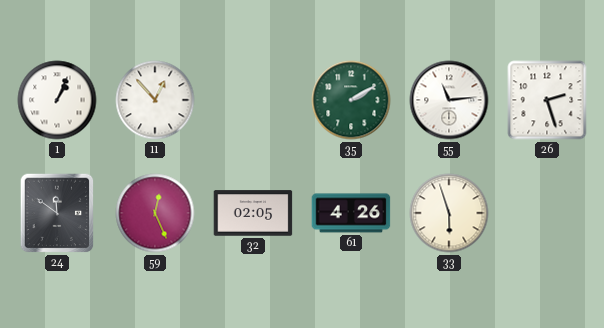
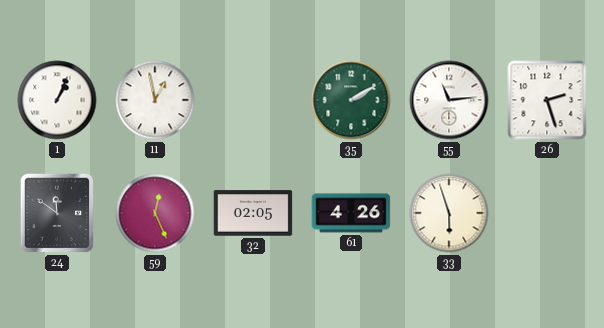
11: 12:53 -> 12:58
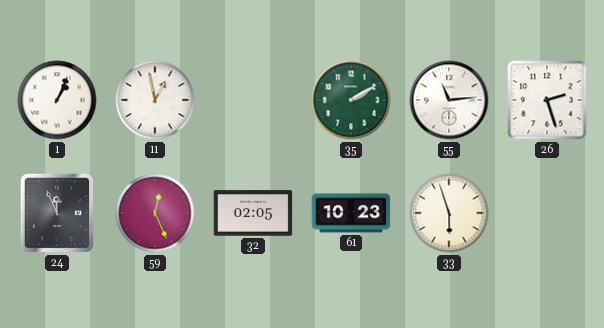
24: 11:51 -> 11:56
61: 4:26 -> 10:23
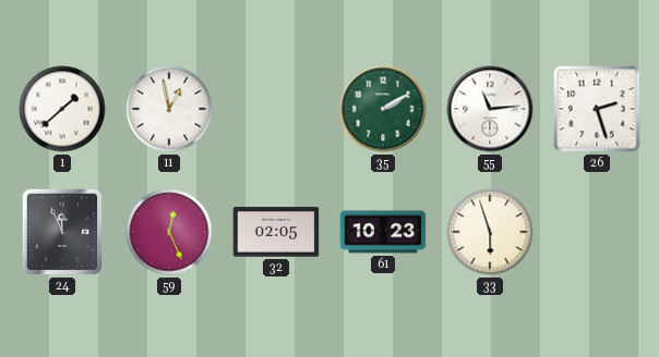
1: 1:04 -> 1:38
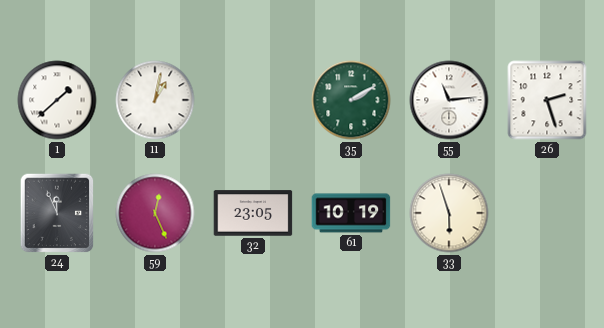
11: 12:58 -> 1:02
32: 02:05 -> 23:05
61: 10:23 -> 10:19
